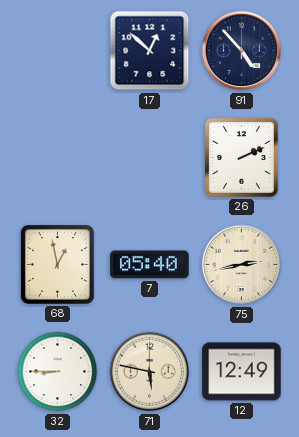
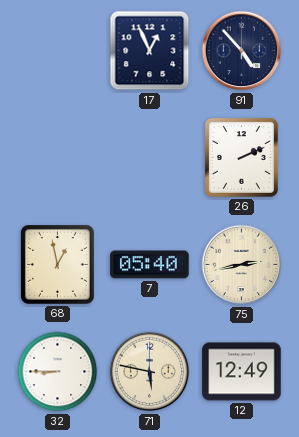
17: 12:52 -> 12:56
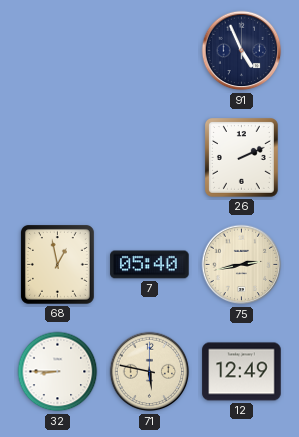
17: 12:56 -> none
91: 4:53 -> 4:56
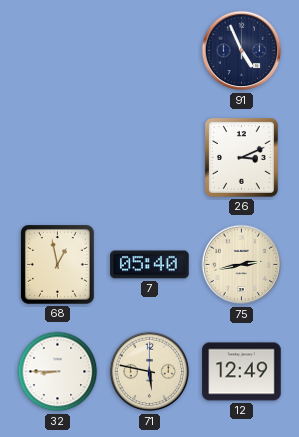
26: 2:11 -> 3:11
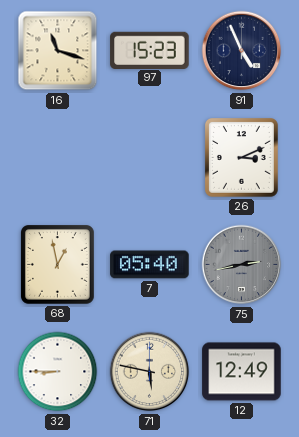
16: none -> 11:18
97: none -> 15:23
75 dial: cream -> grey
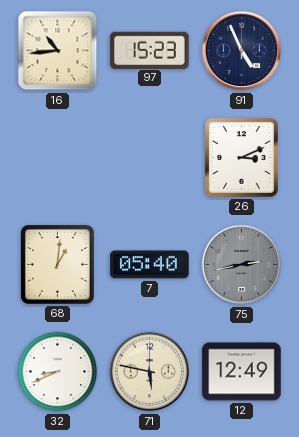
16: 11:18 -> 10:44
68: 12:58 -> 1:01
32: 8:45 -> 8:41
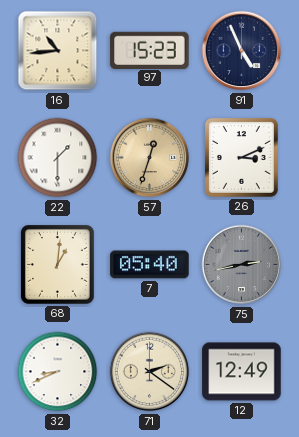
22: none -> 1:30
57: none -> 12:33
71: 5:47 -> 2:21
